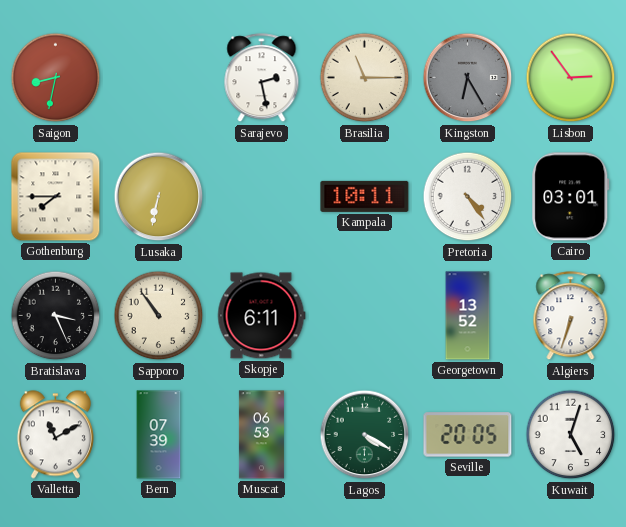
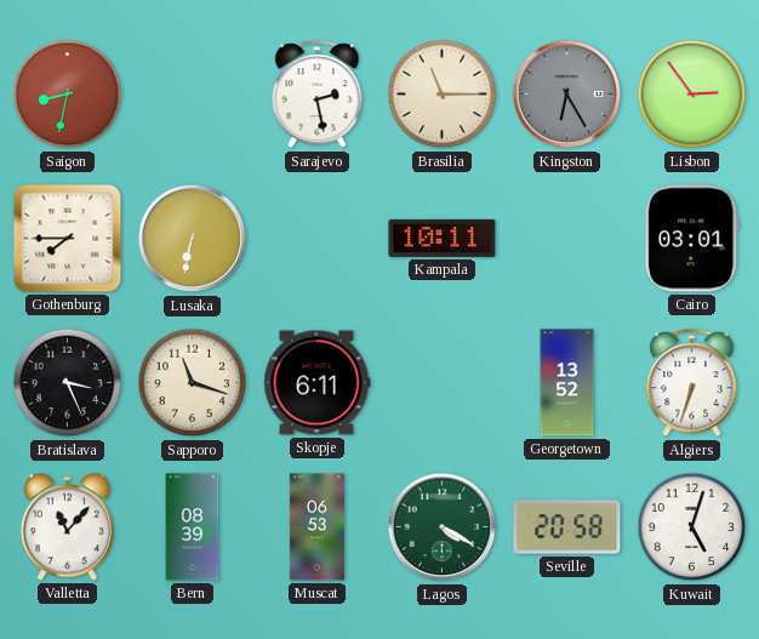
Pretoria: 4:24 -> none
Sapporo: 10:54 -> 11:18
Valletta: 11:10 -> 11:07
Bern: 07:39 -> 08:39
Seville: 20:05 -> 20:58
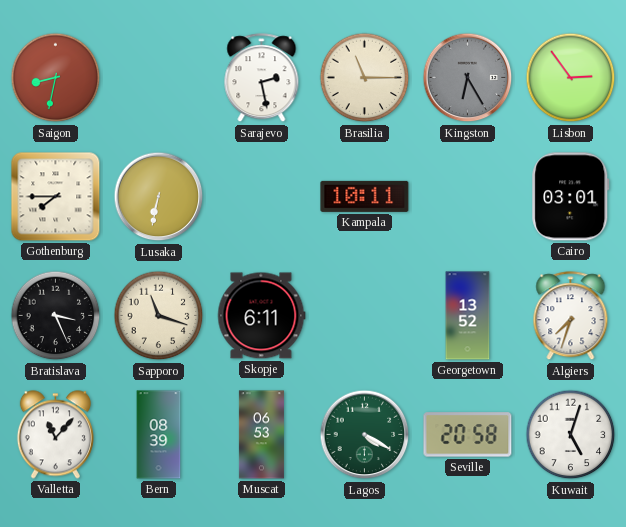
Algiers: 6:33 -> 7:33
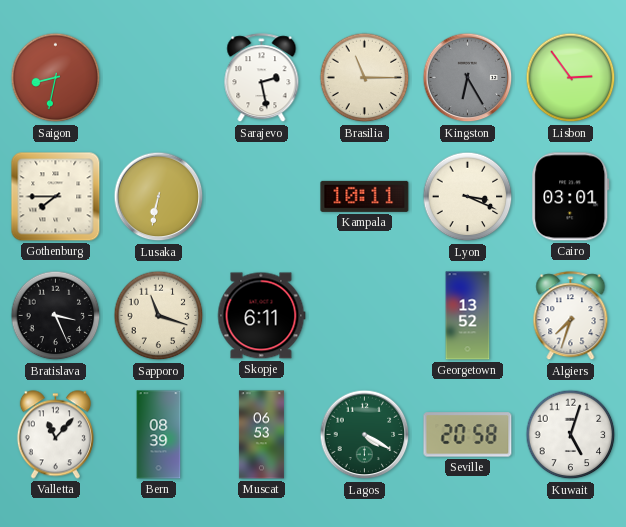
Lyon: none -> 3:19
